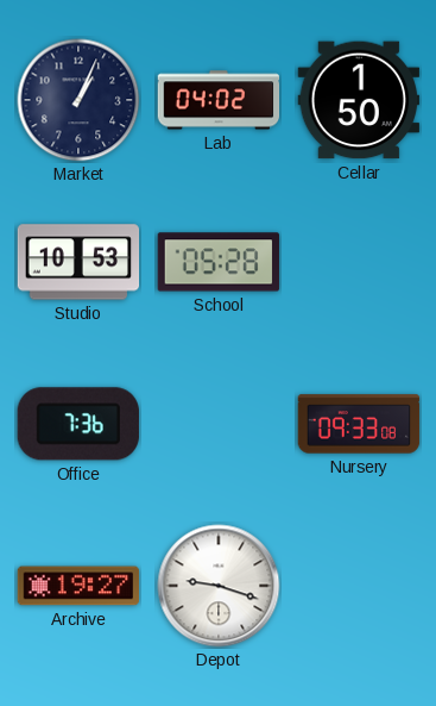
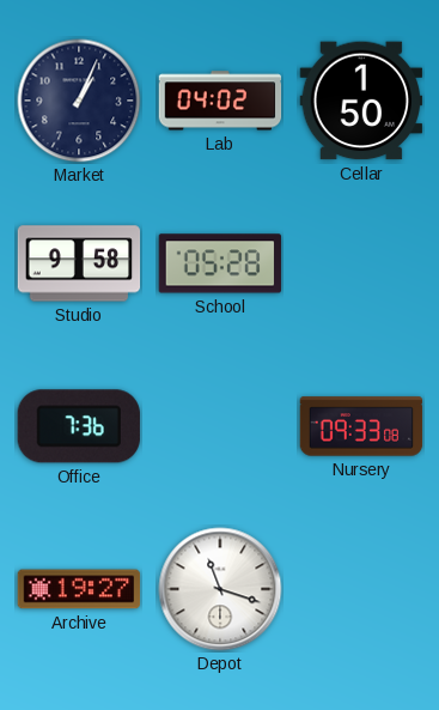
Studio: 10:53 -> 9:58
Depot: 9:18 -> 11:18
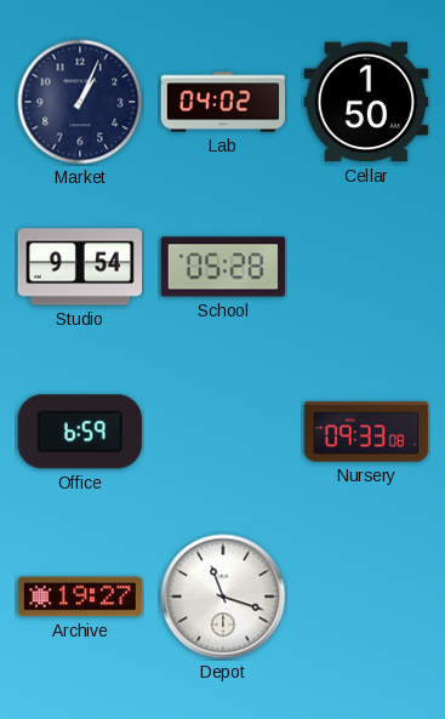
Studio: 9:58 -> 9:54
Office: 7:36 -> 6:59
